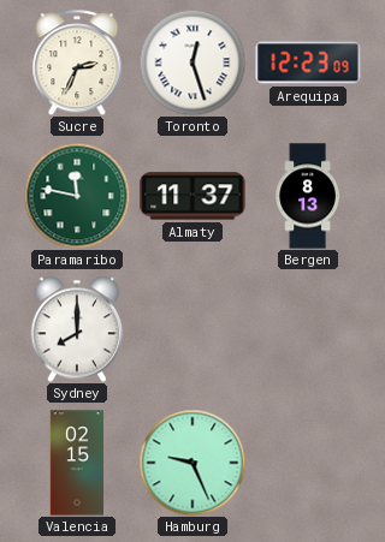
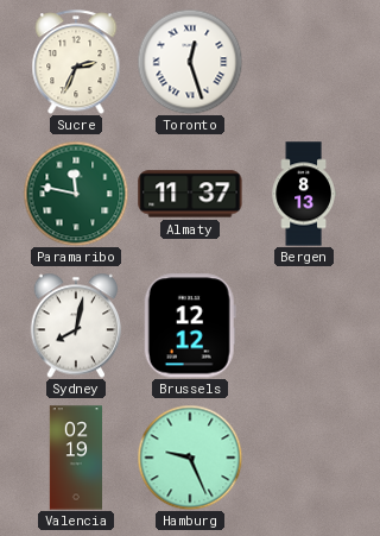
Arequipa: 12:23 -> none
Sydney: 8:00 -> 8:02
Brussels: none -> 12:12
Valencia: 02:15 -> 02:19
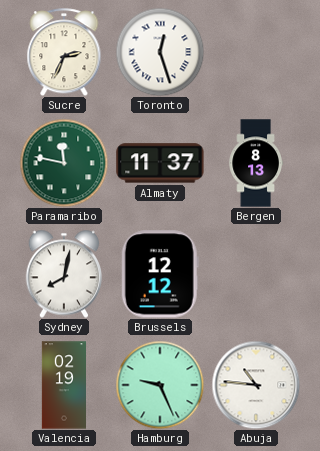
Abuja: none -> 10:46
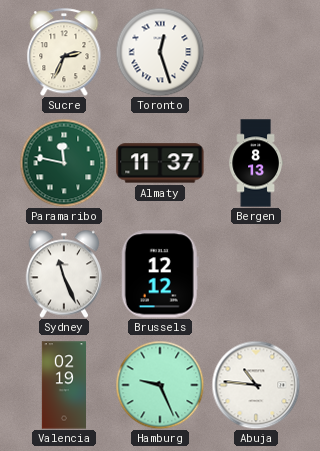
Sydney: 8:02 -> 11:26
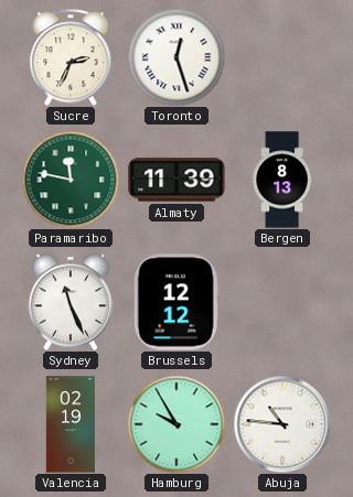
Almaty: 11:37 -> 11:39
Hamburg: 9:26 -> 9:55
